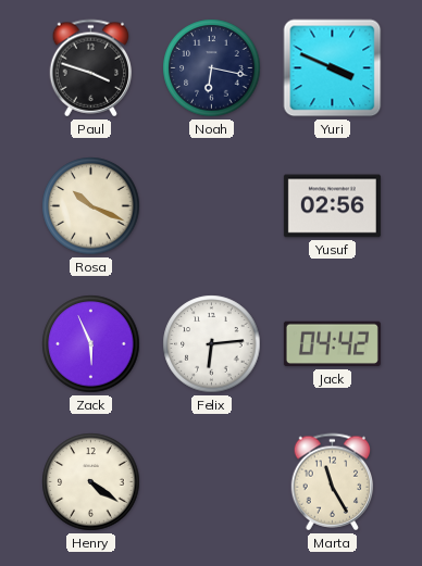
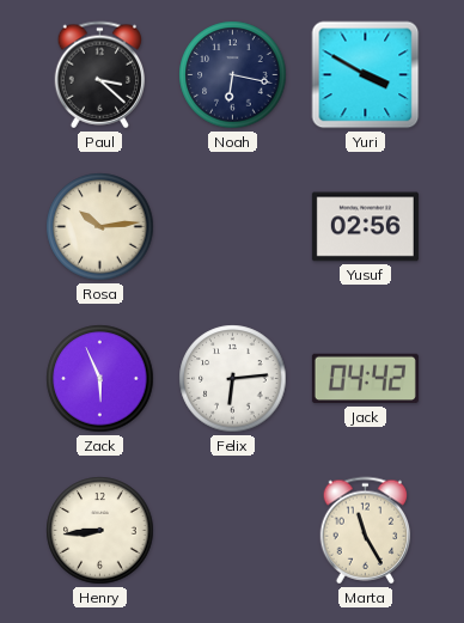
Paul: 3:48 -> 3:22
Yuri: 3:49 -> 3:50
Rosa: 10:19 -> 10:14
Henry: 4:21 -> 8:44
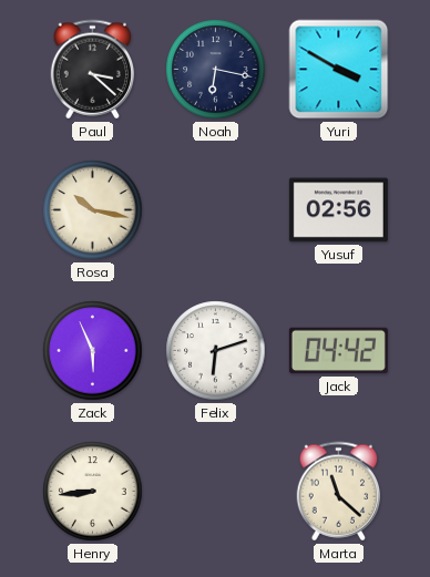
Rosa: 10:14 -> 10:17
Felix: 6:14 -> 6:12
Marta: 11:25 -> 11:22
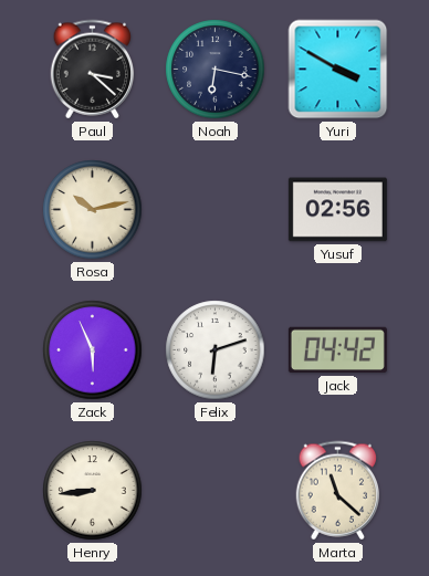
Rosa: 10:17 -> 10:13
